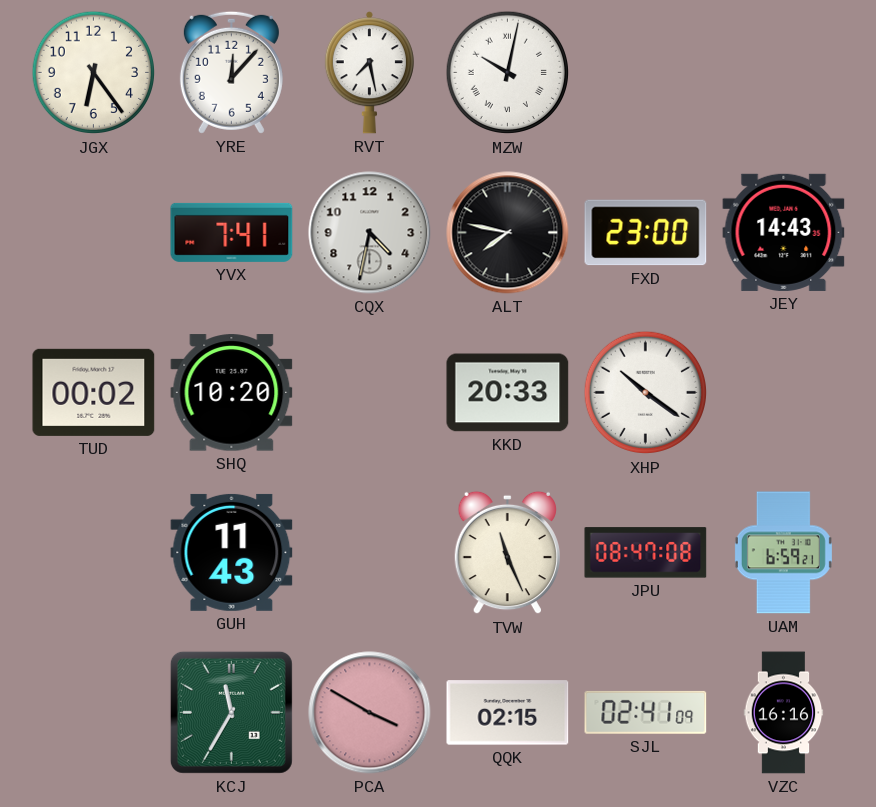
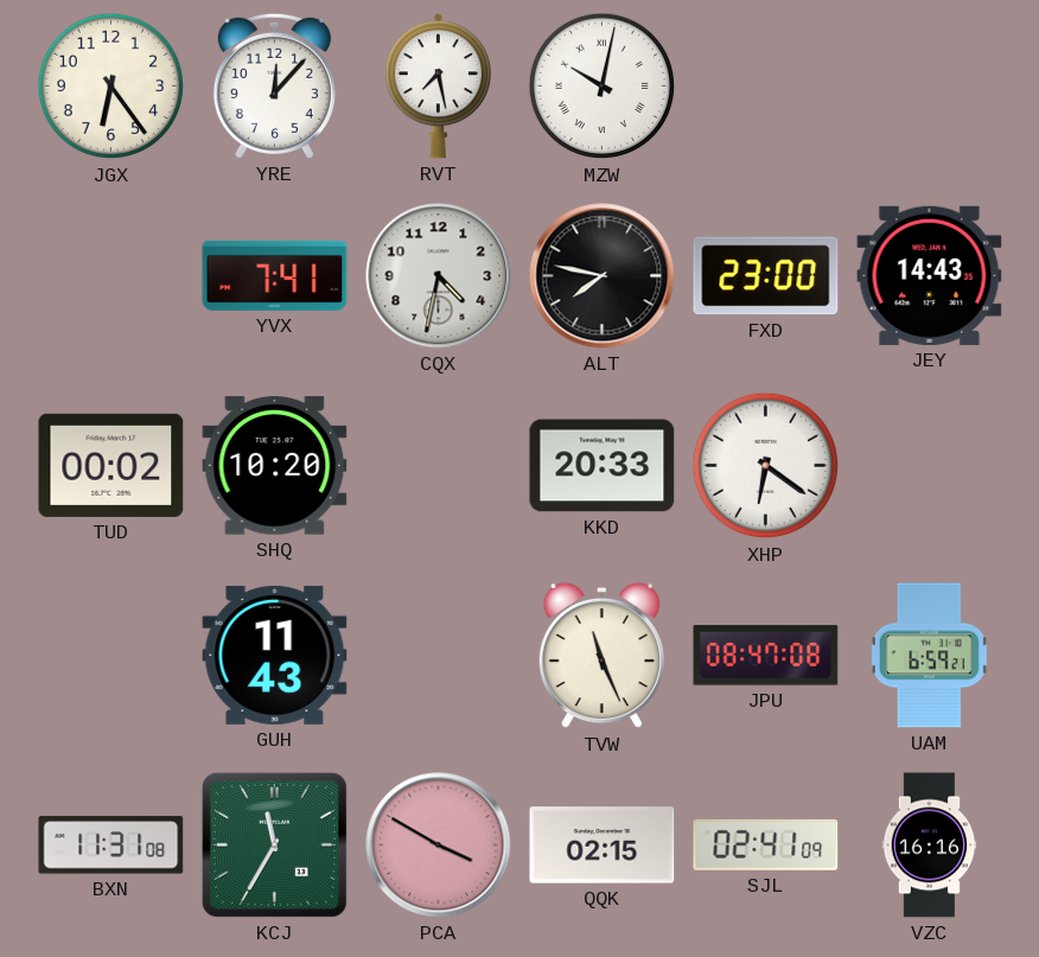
XHP: 10:21 -> 6:21
BXN: none -> 11:31
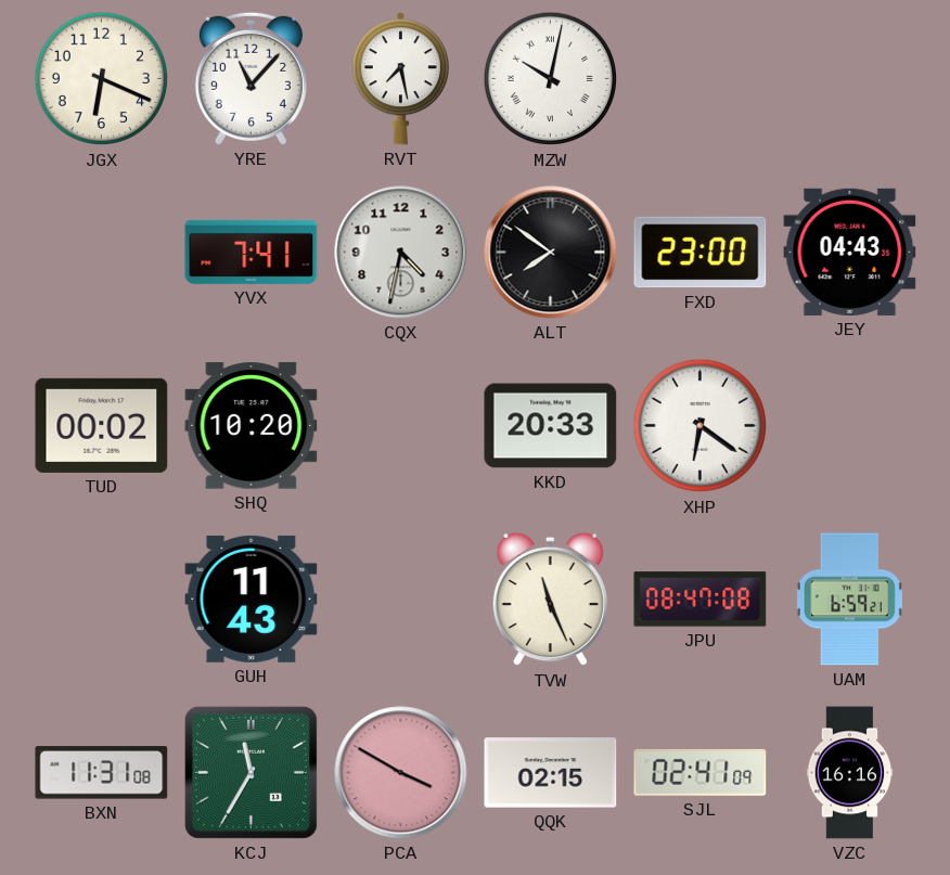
JGX: 6:24 -> 6:19
YRE: 12:07 -> 11:07
ALT: 7:47 -> 7:51
JEY: 14:43 -> 04:43
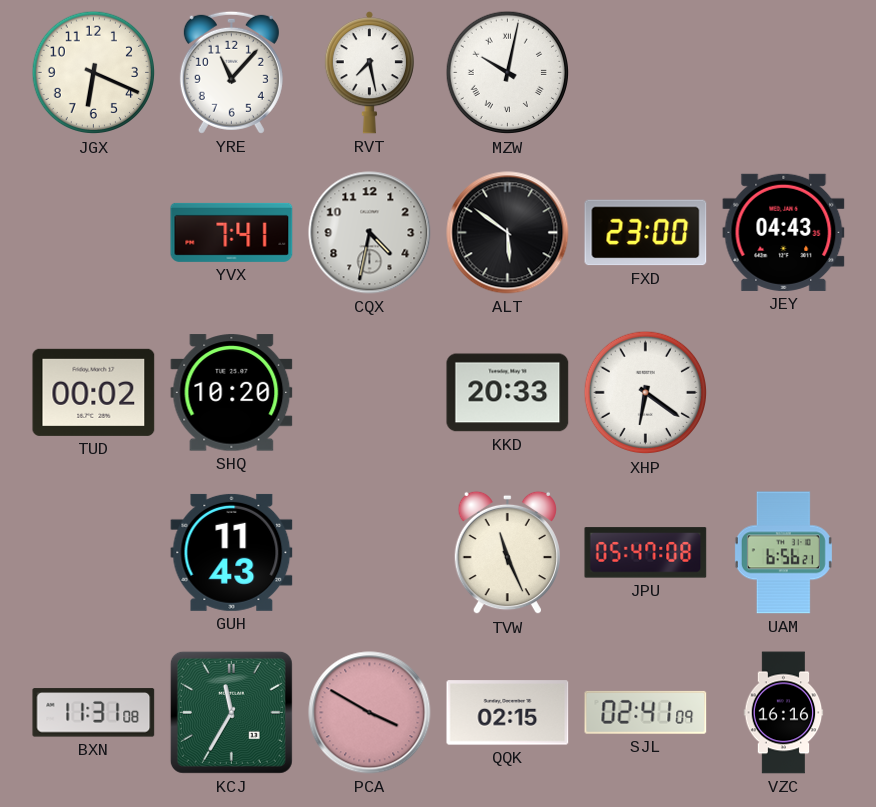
ALT: 7:51 -> 5:51
JPU: 08:47 -> 05:47
UAM: 6:59 -> 6:56
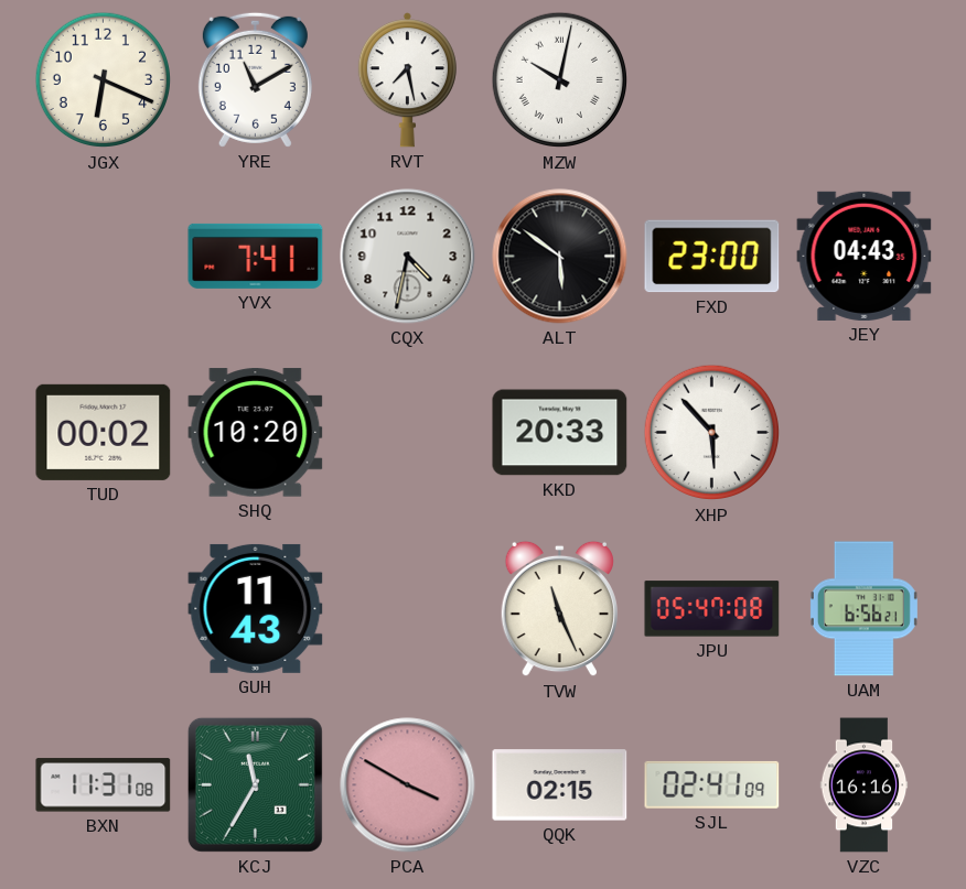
YRE: 11:07 -> 11:10
XHP: 6:21 -> 5:53
